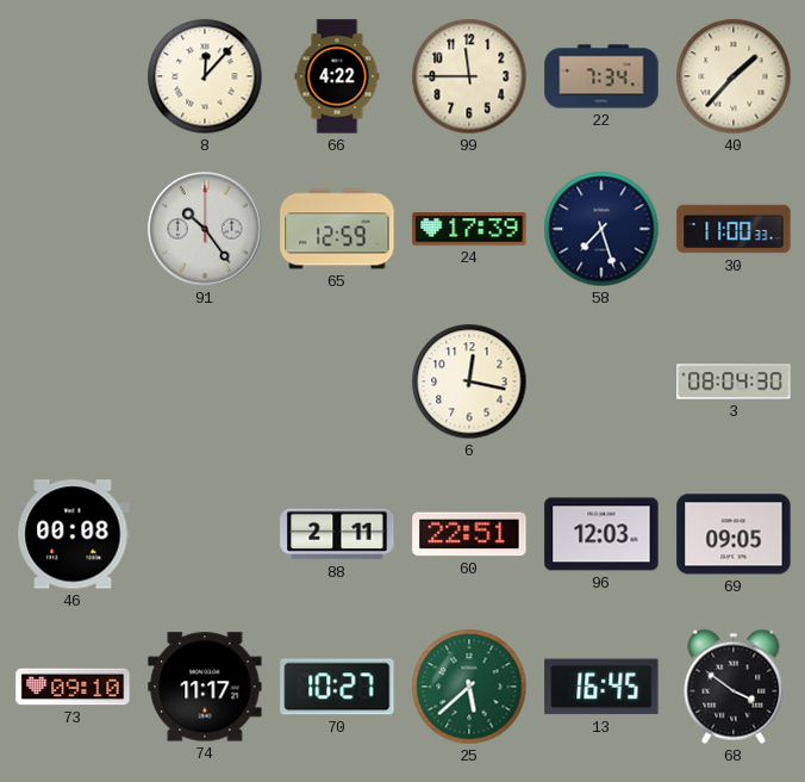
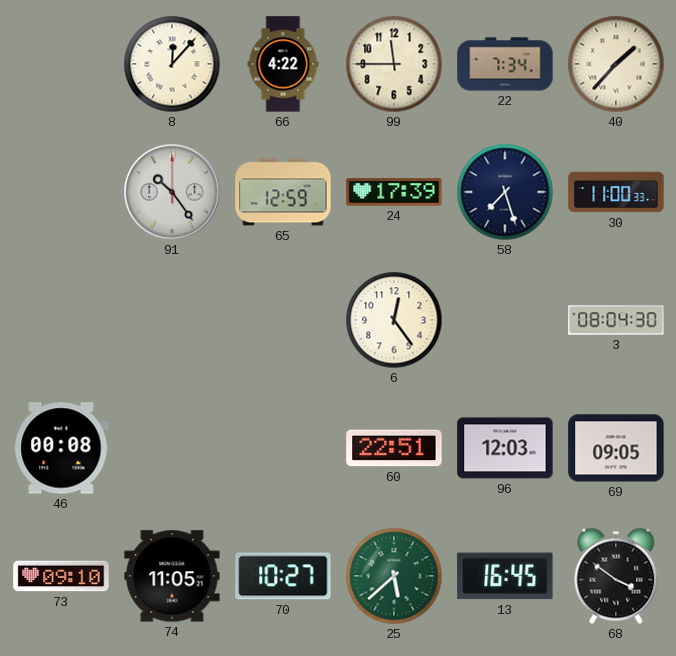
6: 12:17 -> 12:24
88: 2:11 -> none
74: 11:17 -> 11:05
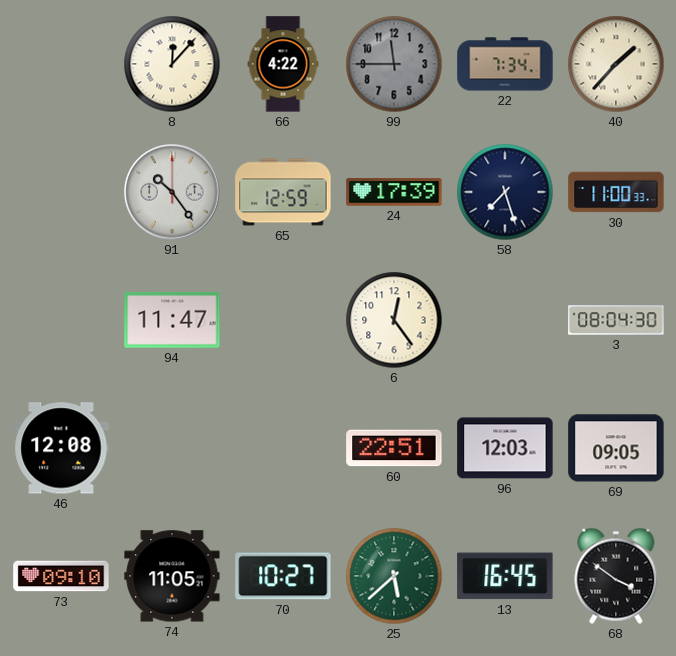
99 dial: cream -> grey
94: none -> 11:47
46: 00:08 -> 12:08
